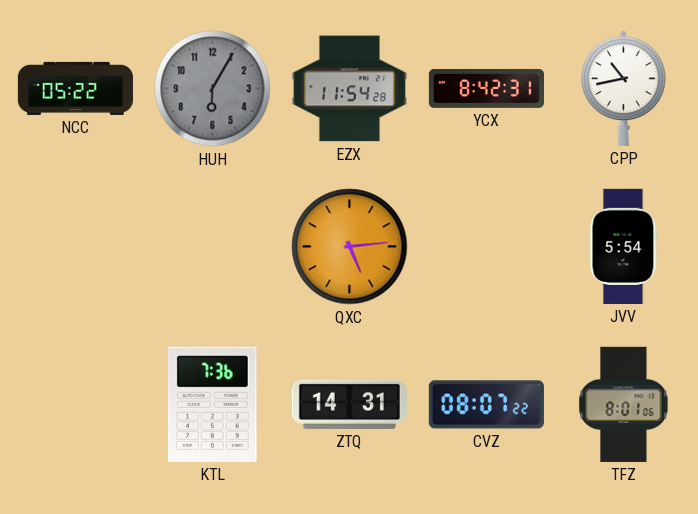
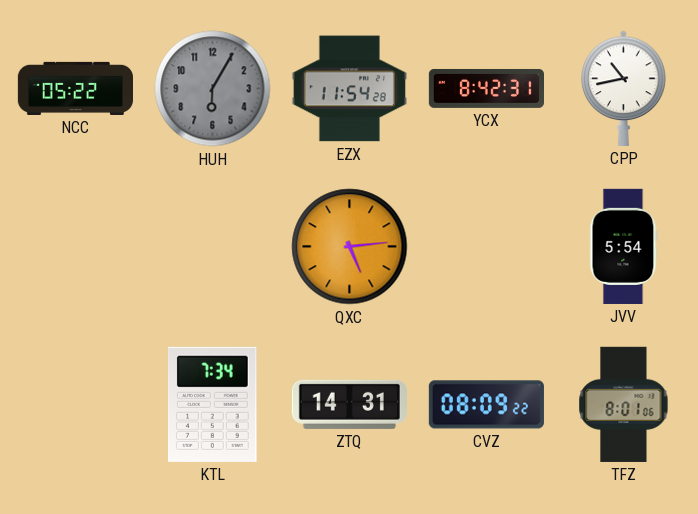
KTL: 7:36 -> 7:34
CVZ: 08:07 -> 08:09
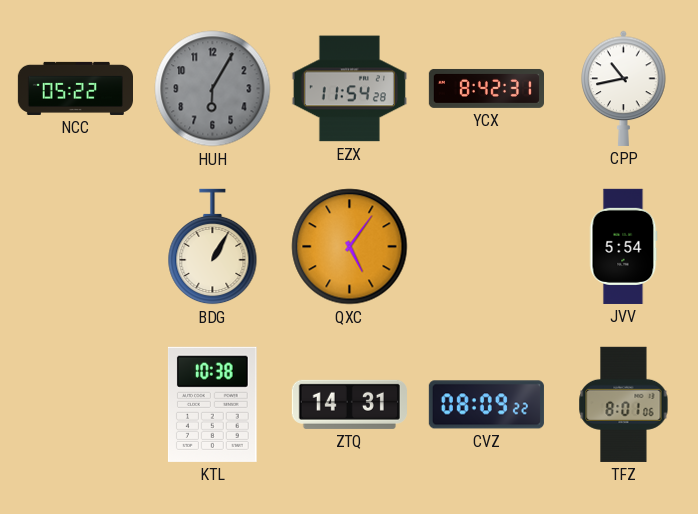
BDG: none -> 1:05
QXC: 5:14 -> 5:06
KTL: 7:34 -> 10:38
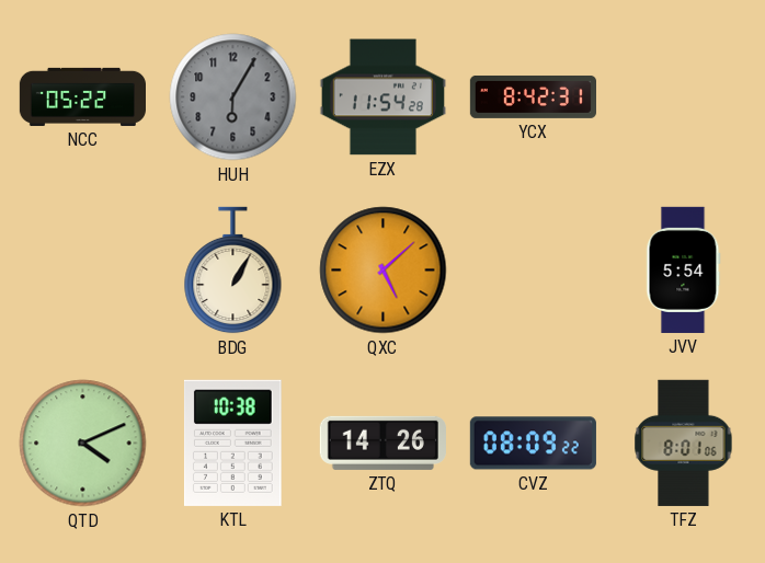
CPP: 10:43 -> none
QXC: 5:06 -> 5:08
QTD: none -> 4:11
ZTQ: 14:31 -> 14:26
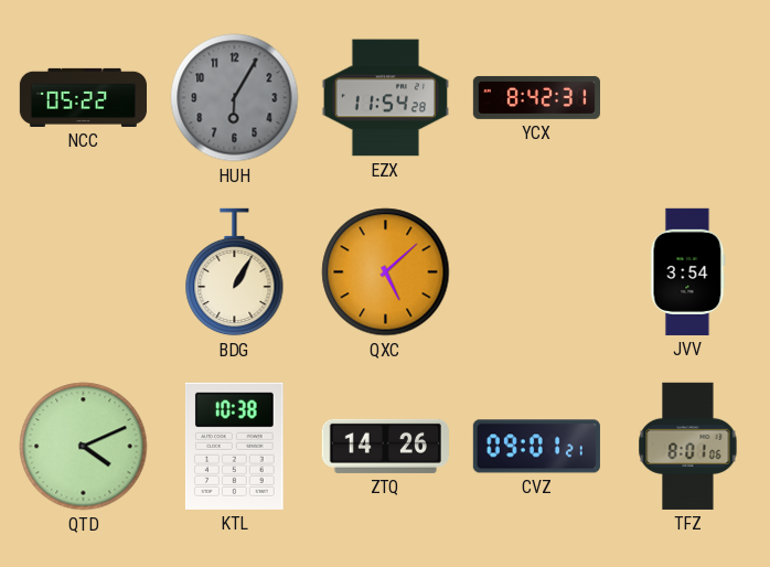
JVV: 5:54 -> 3:54
CVZ: 08:09 -> 09:01
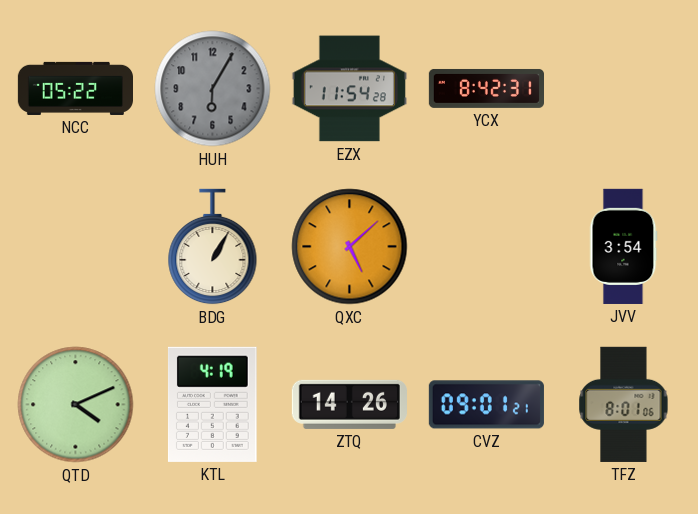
KTL: 10:38 -> 4:19
